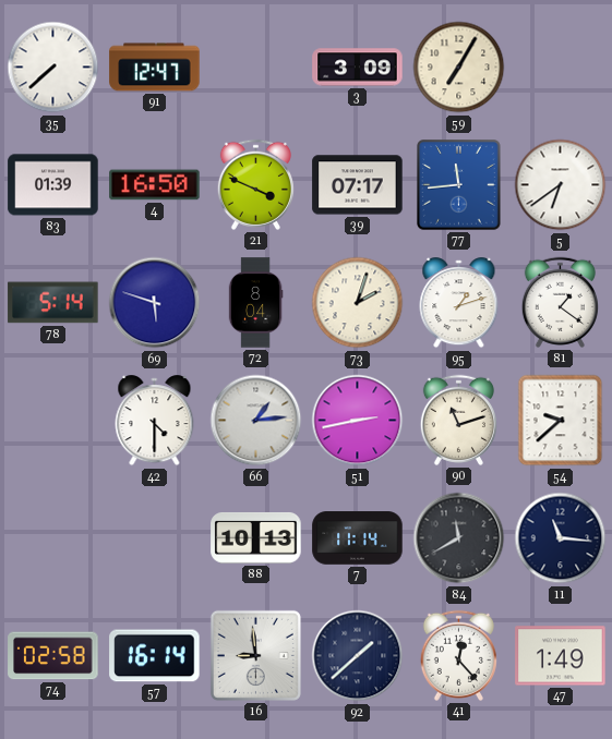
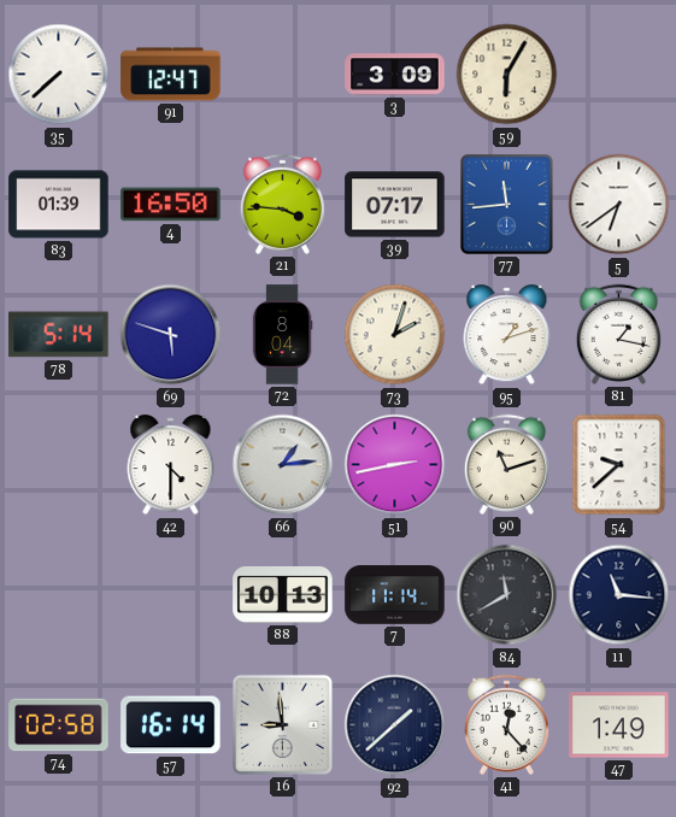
59: 7:05 -> 6:05
21: 3:49 -> 3:46
81: 1:21 -> 1:17
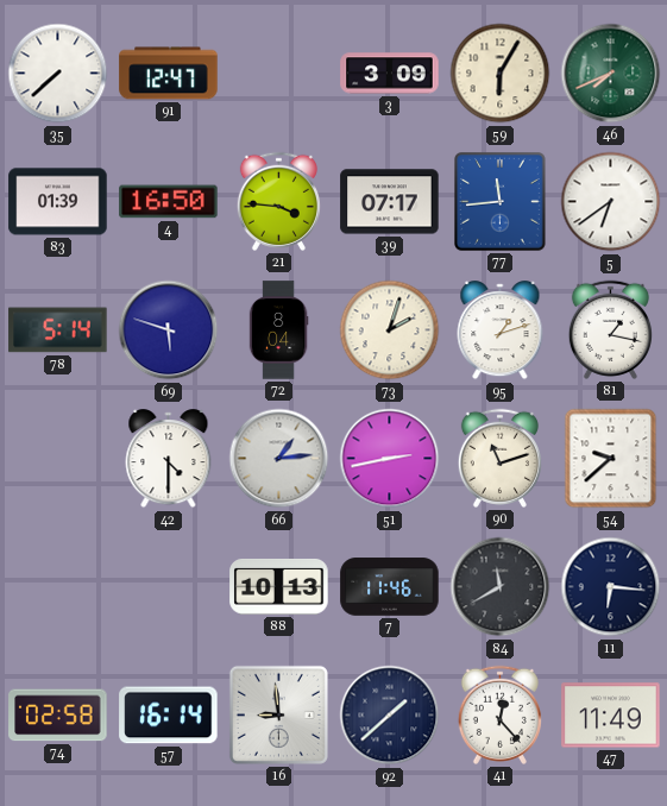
46: none -> 7:41
7: 11:14 -> 11:46
11: 11:16 -> 6:16
47: 1:49 -> 11:49
